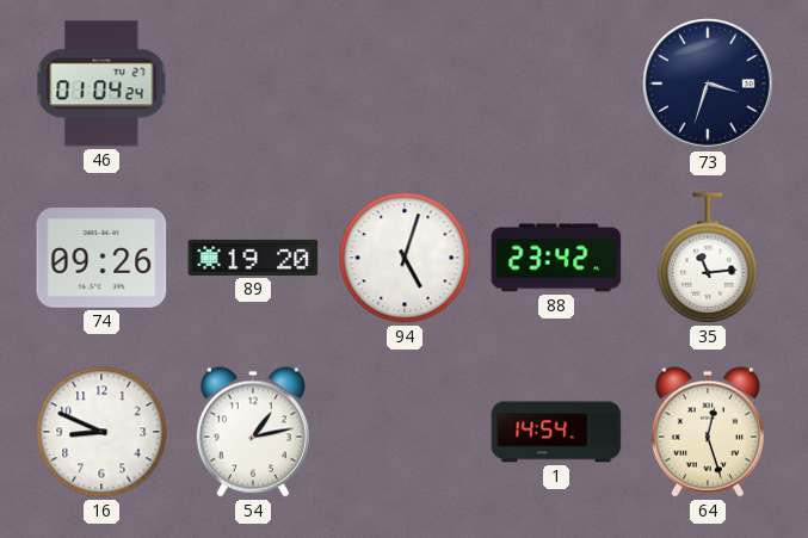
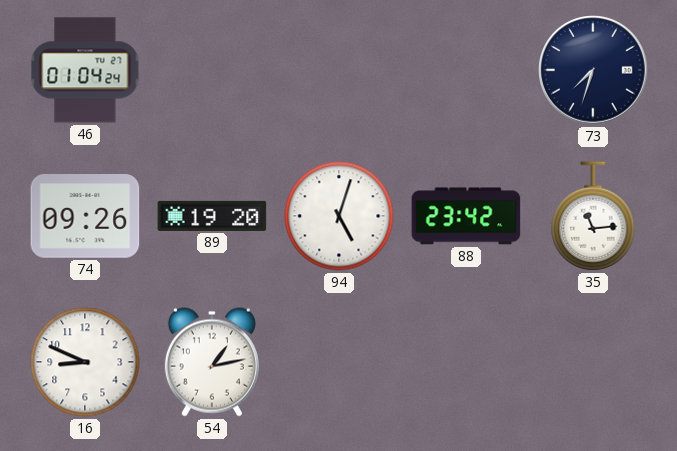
73: 3:33 -> 7:33
1: 14:54 -> none
64: 12:27 -> none
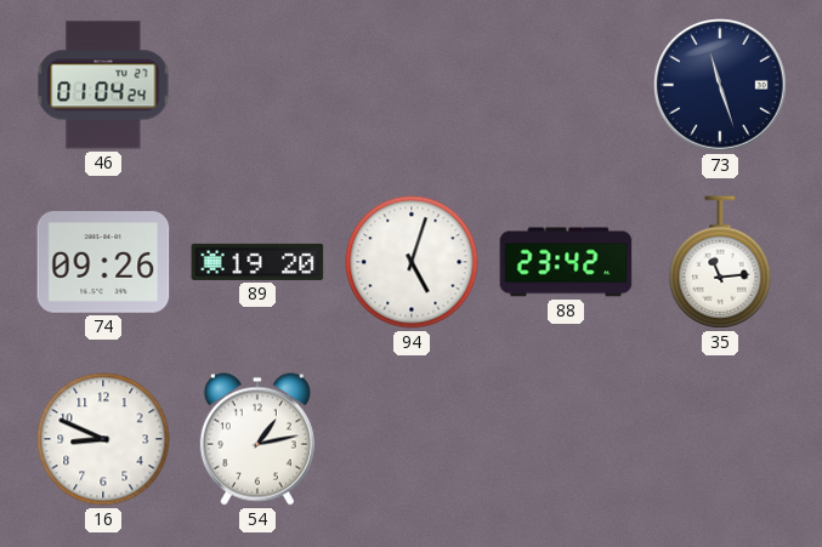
73: 7:33 -> 11:27
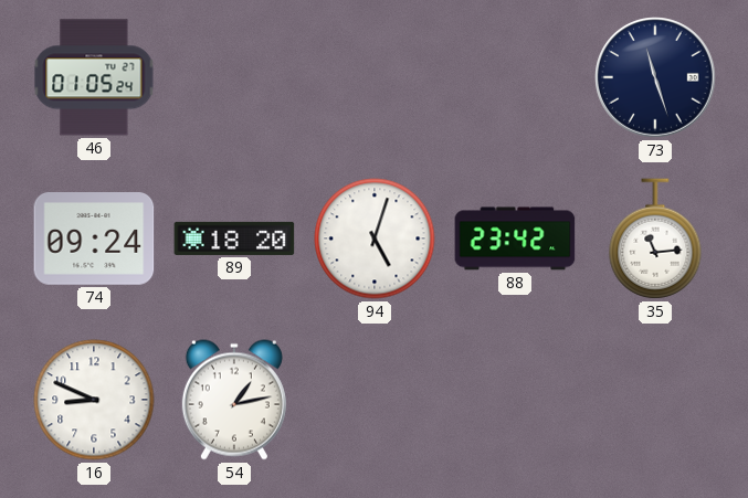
46: 01:04 -> 01:05
74: 09:26 -> 09:24
89: 19:20 -> 18:20
